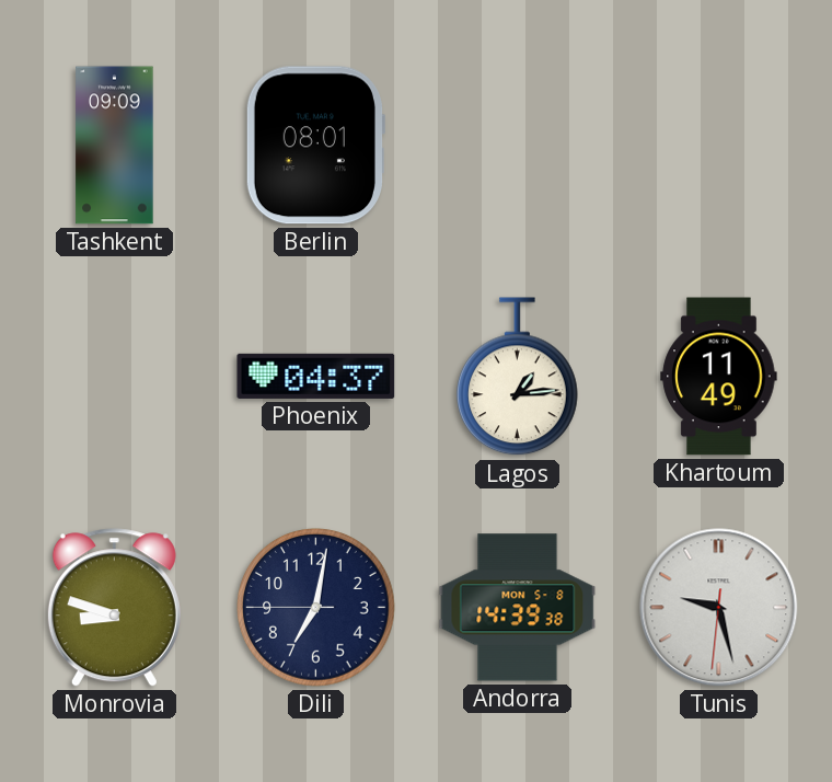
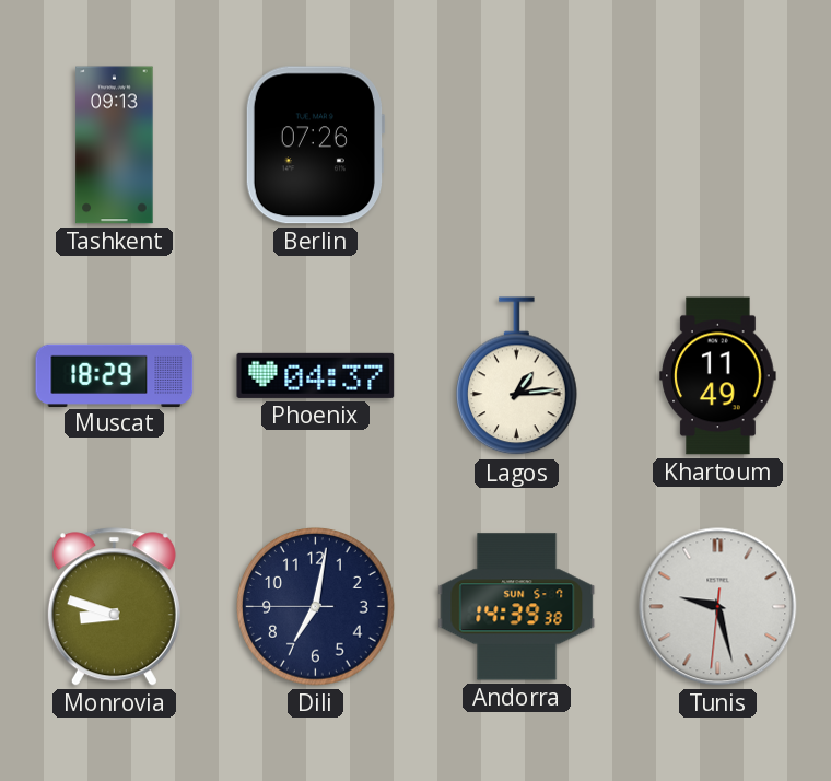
Tashkent: 09:09 -> 09:13
Berlin: 08:01 -> 07:26
Muscat: none -> 18:29
Andorra date: MON 5-8 -> SUN 5-7
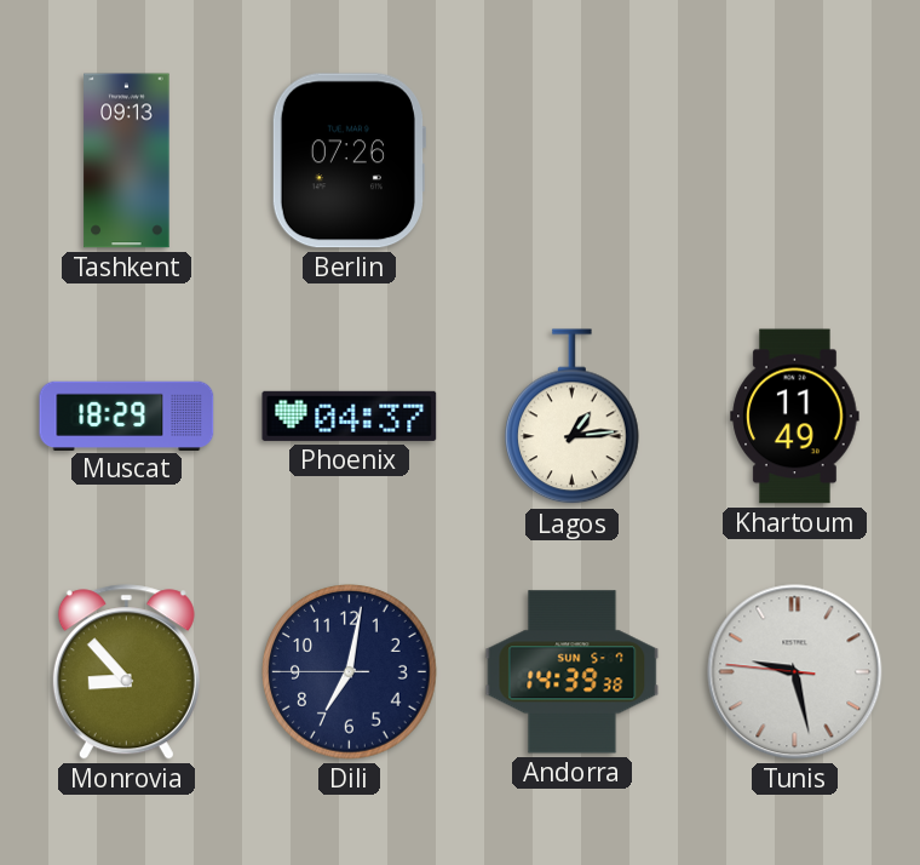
Monrovia: 8:48 -> 8:53
Tunis: 9:27:31 -> 9:27:46
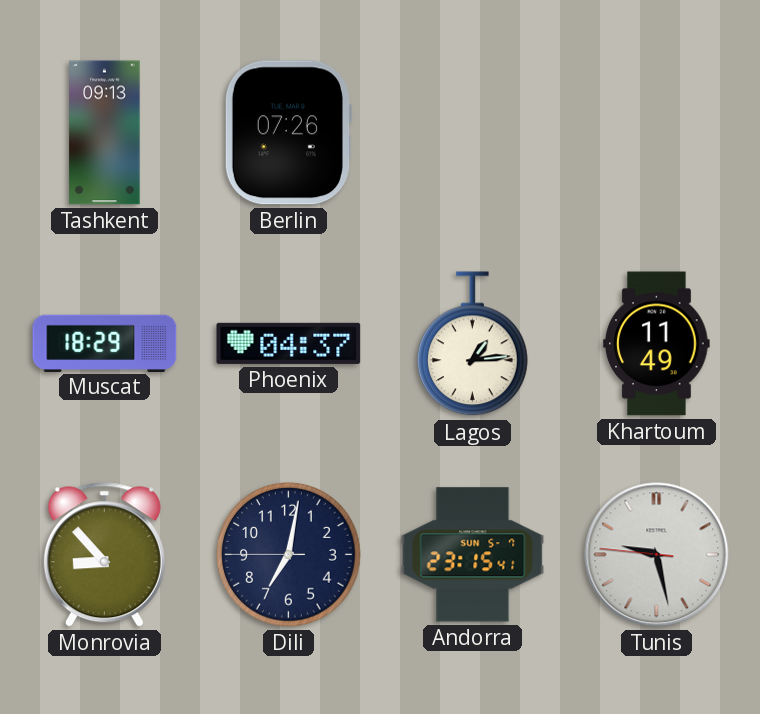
Andorra: 14:39 -> 23:15
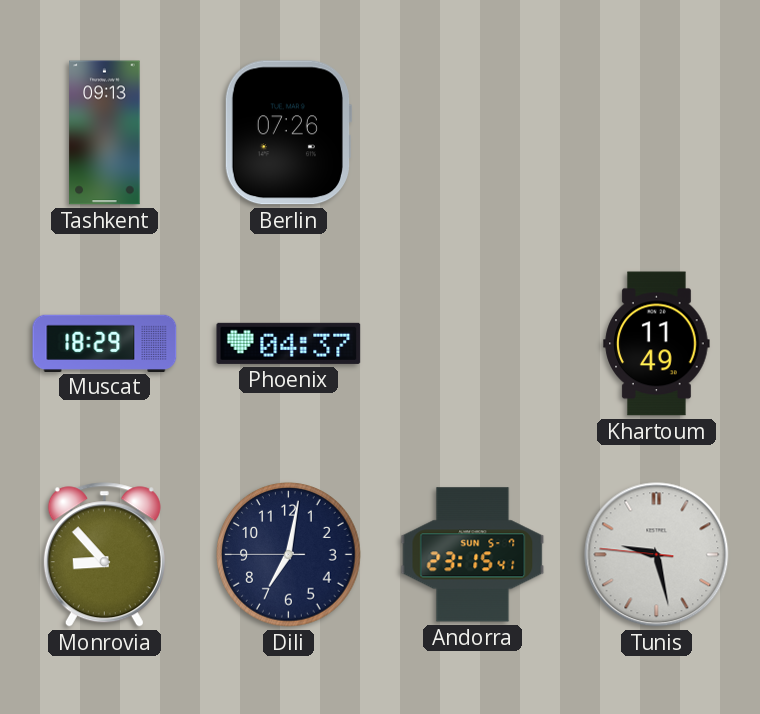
Lagos: 1:14 -> none
